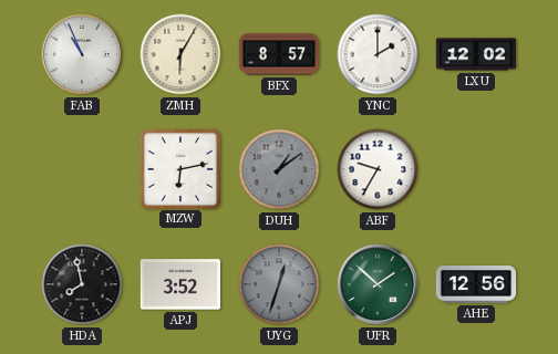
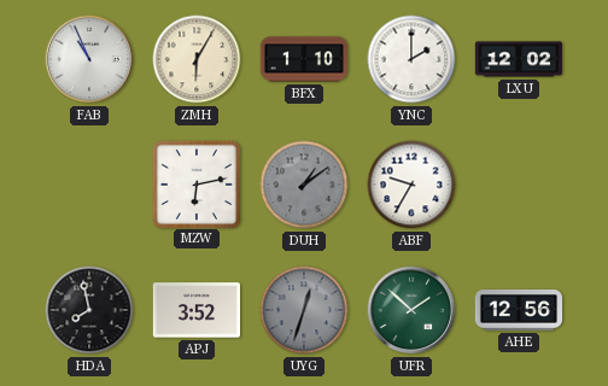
BFX: 8:57 -> 1:10
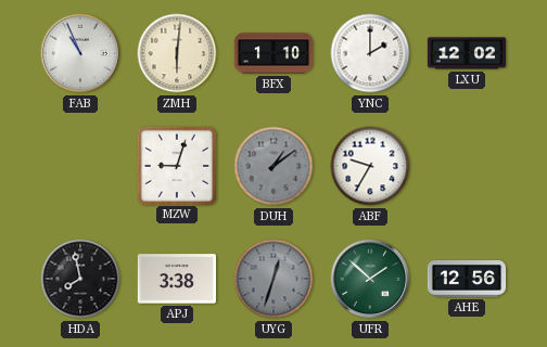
ZMH: 6:05 -> 6:01
MZW: 6:13 -> 9:03
APJ: 3:52 -> 3:38
